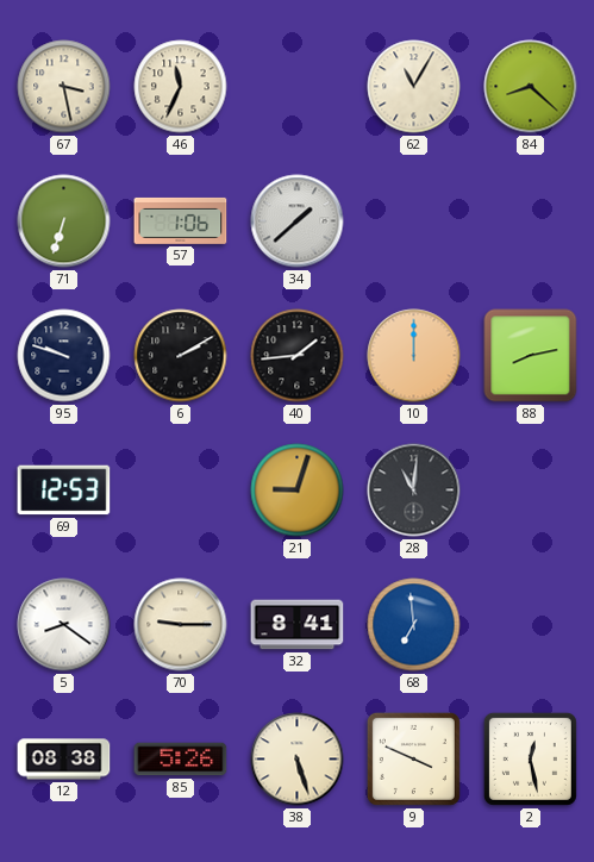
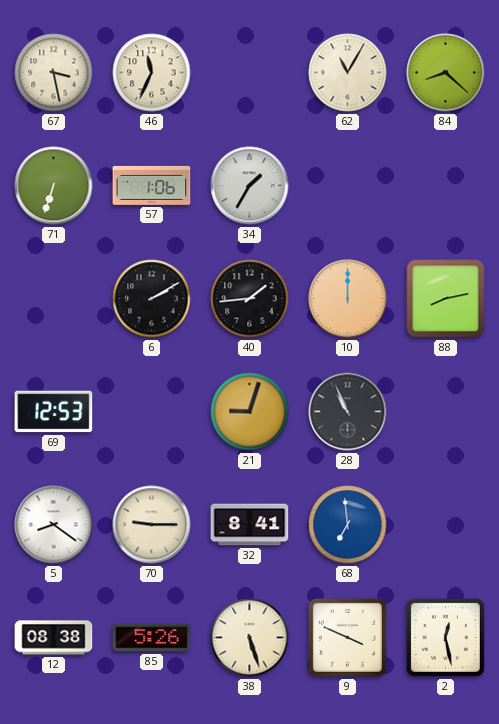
34: 1:38 -> 1:35
95: 9:48 -> none
28: 11:01 -> 10:56
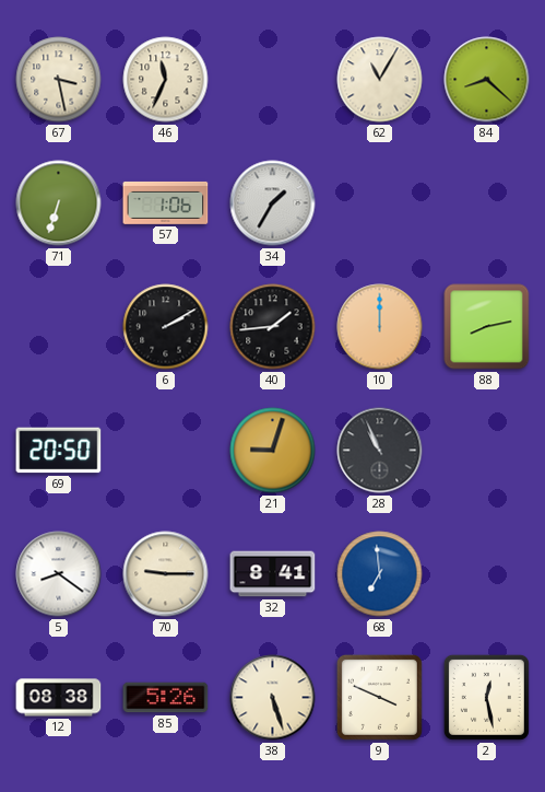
69: 12:53 -> 20:50
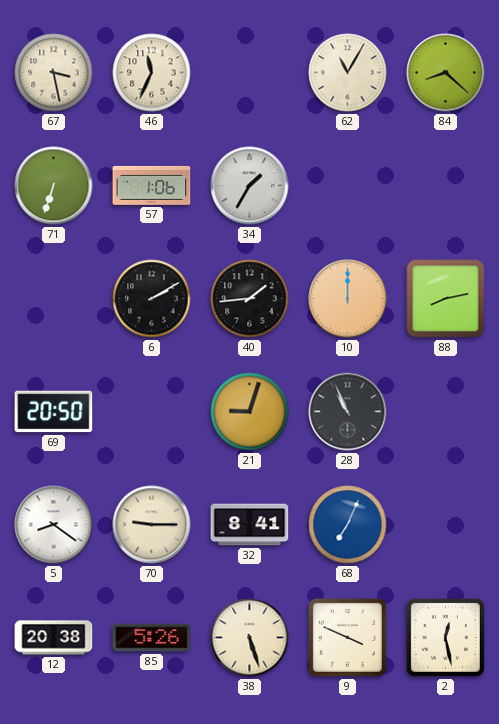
68: 6:59 -> 7:04
12: 08:38 -> 20:38
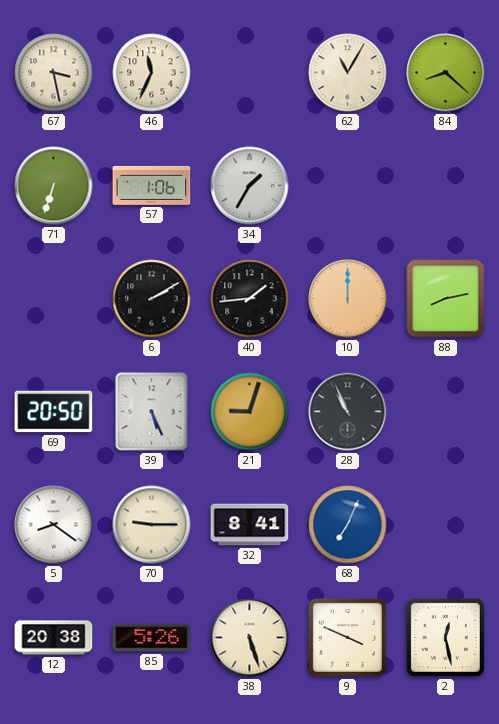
39: none -> 5:26
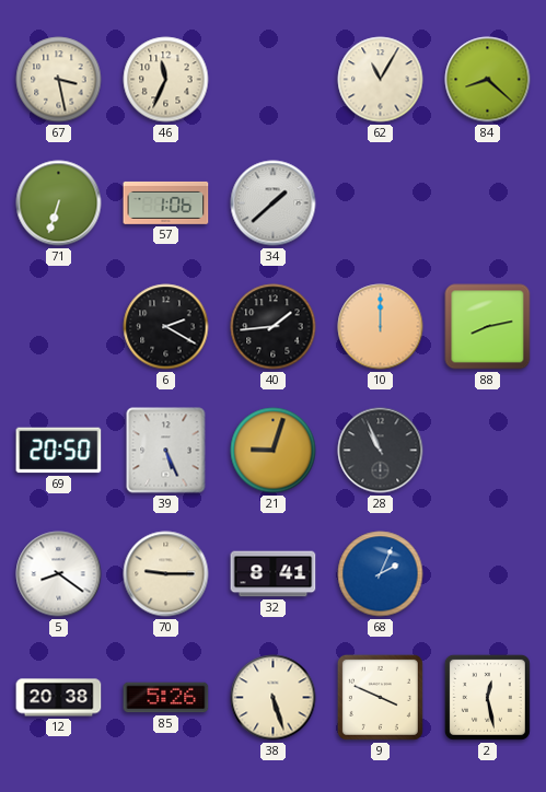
34: 1:35 -> 1:38
6: 2:10 -> 2:20
68: 7:04 -> 2:04
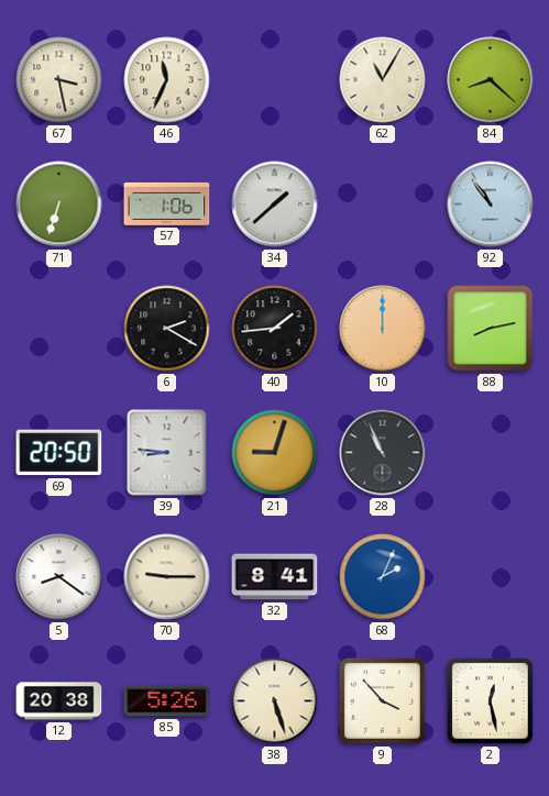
92: none -> 10:54
39: 5:26 -> 8:46
9: 3:49 -> 3:53
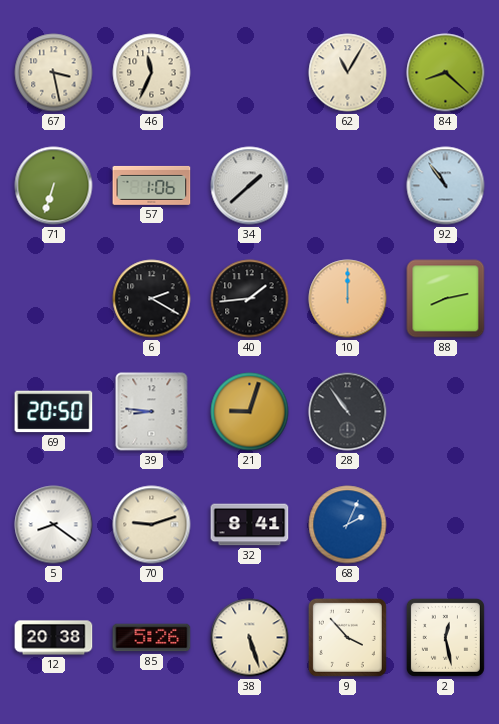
28: 10:56 -> 10:54
70: 9:15 -> 9:12
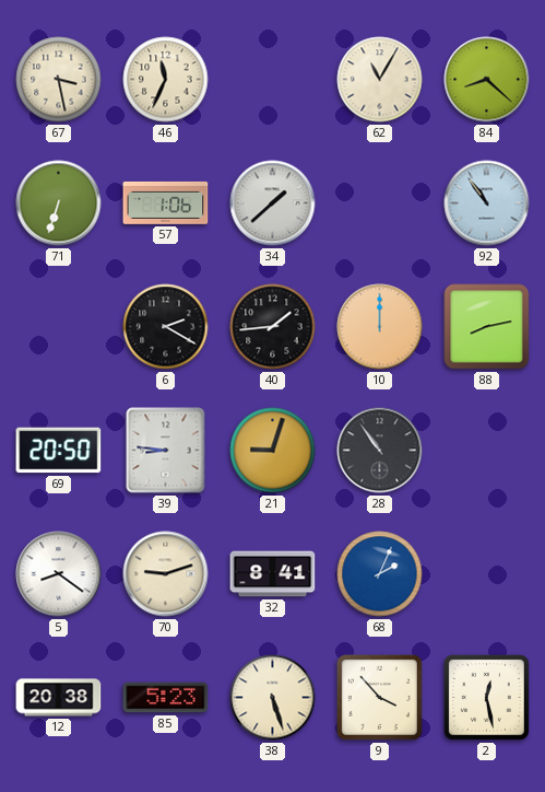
85: 5:26 -> 5:23
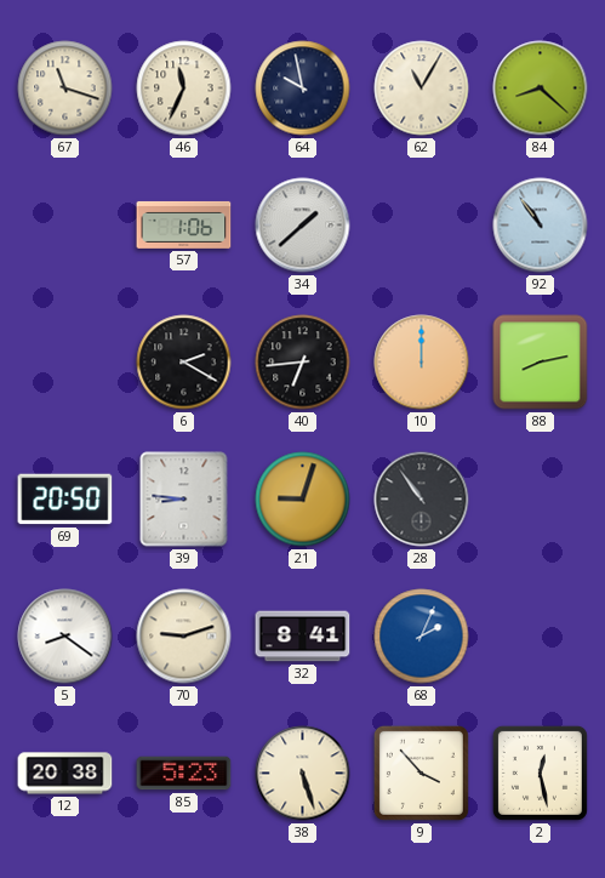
67: 3:28 -> 11:18
64: none -> 9:58
71: 6:33 -> none
40: 1:44 -> 6:44
